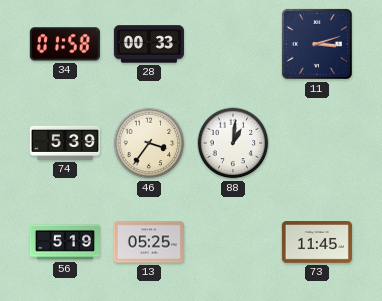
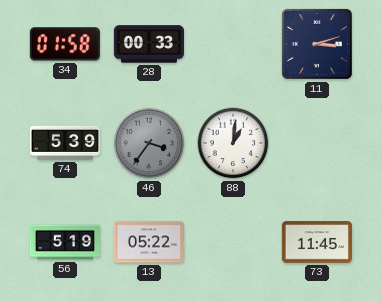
46 dial: cream -> grey
13: 05:25 -> 05:22
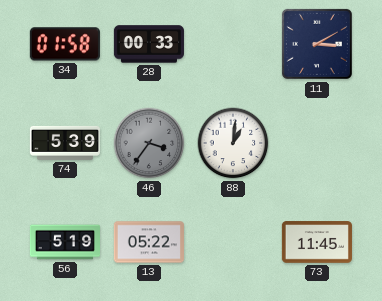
11: 3:12 -> 3:10
